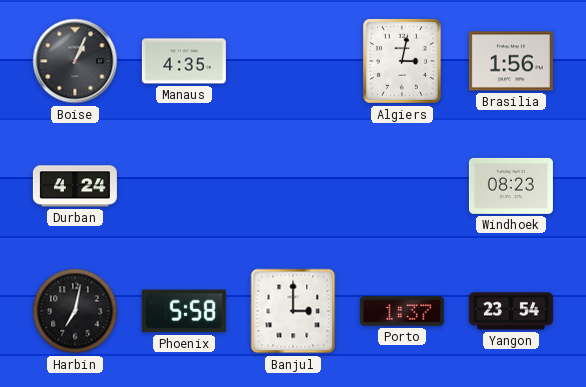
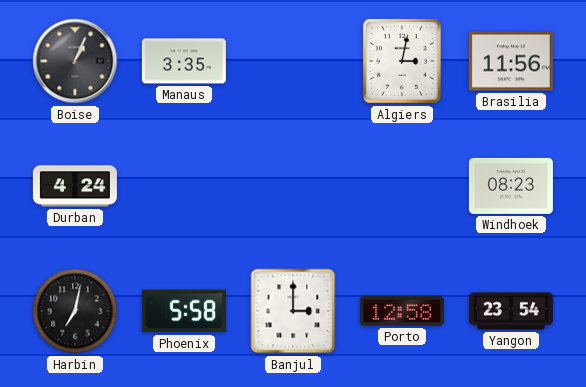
Manaus: 4:35 -> 3:35
Brasilia: 1:56 -> 11:56
Porto: 1:37 -> 12:58
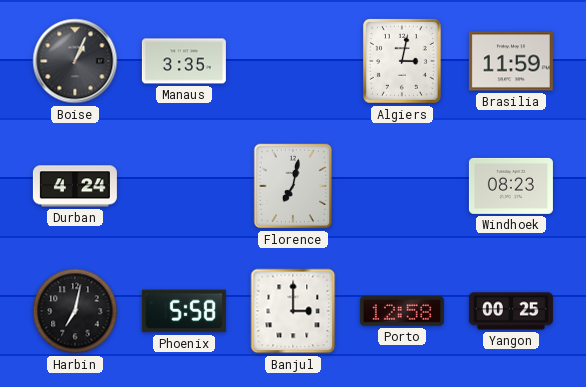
Brasilia: 11:56 -> 11:59
Florence: none -> 7:02
Yangon: 23:54 -> 00:25
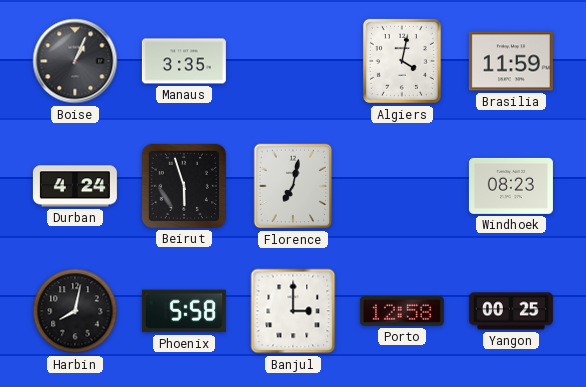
Algiers: 3:02 -> 4:02
Beirut: none -> 5:57
Harbin: 7:02 -> 8:02
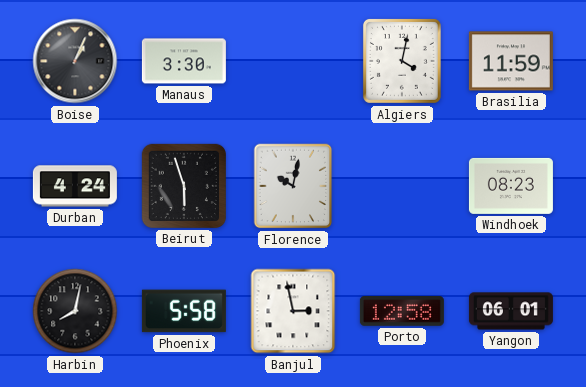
Manaus: 3:35 -> 3:30
Florence: 7:02 -> 10:02
Banjul: 3:00 -> 2:58
Yangon: 00:25 -> 06:01
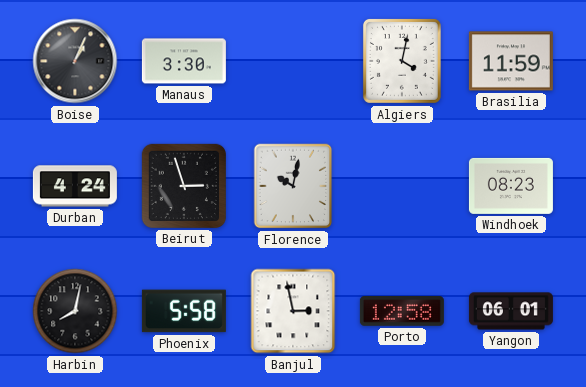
Beirut: 5:57 -> 2:57
